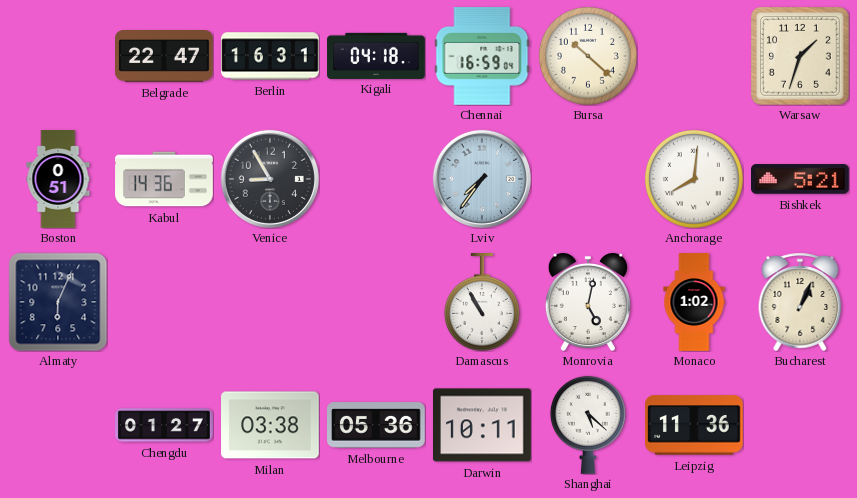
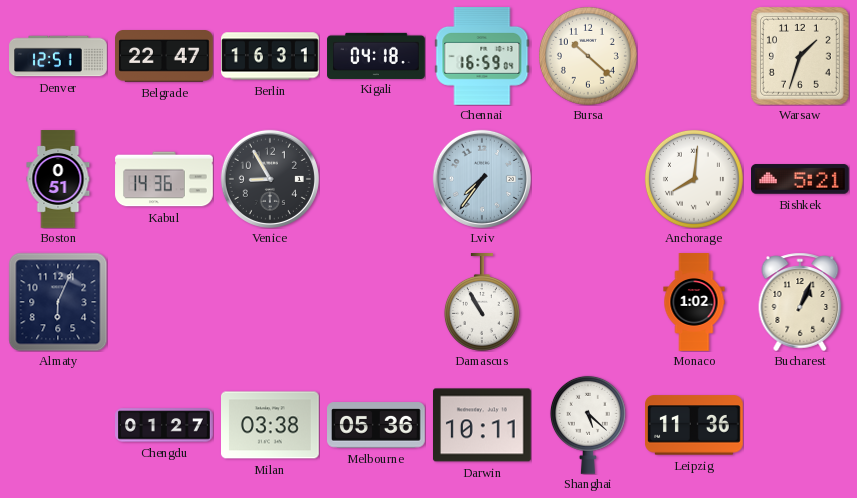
Denver: none -> 12:51
Monrovia: 5:02 -> none
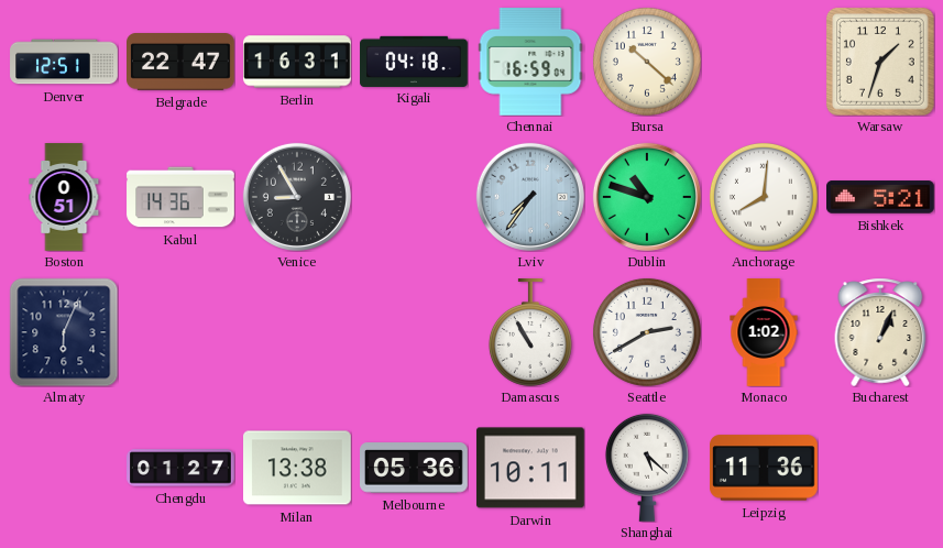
Dublin: none -> 10:48
Seattle: none -> 2:40
Milan: 03:38 -> 13:38
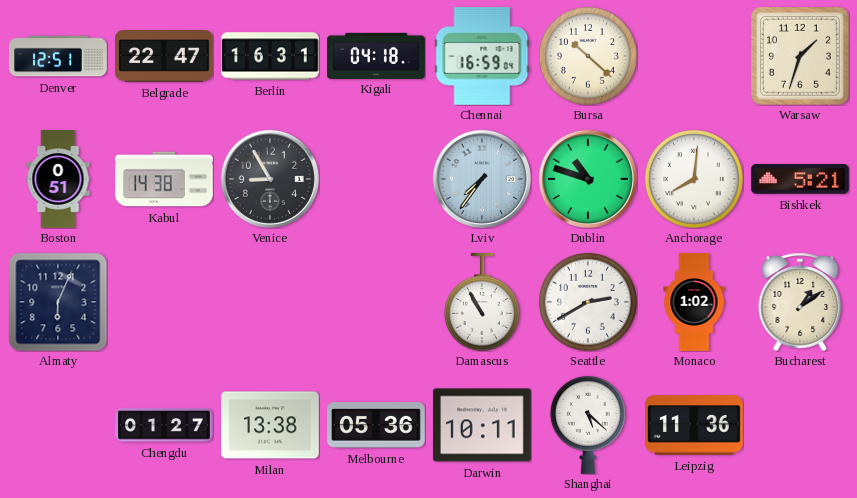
Kabul: 14:36 -> 14:38
Bucharest: 1:04 -> 1:09
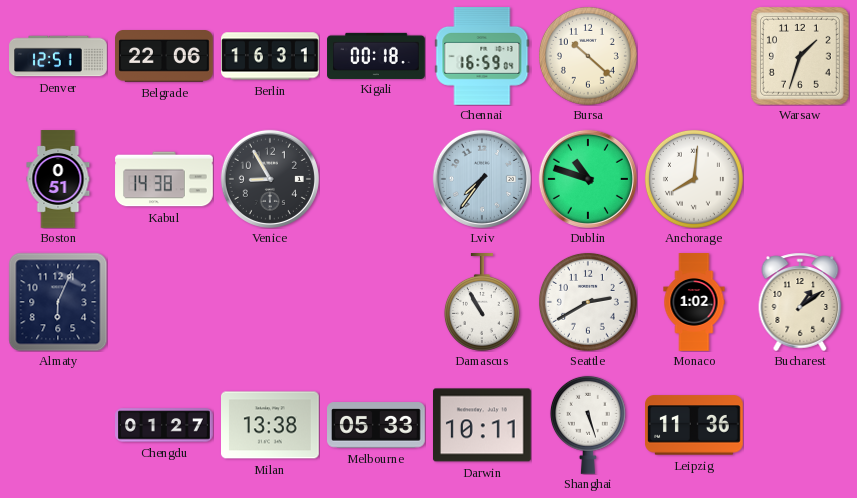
Belgrade: 22:47 -> 22:06
Kigali: 04:18 -> 00:18
Bishkek: 5:21 -> none
Melbourne: 05:36 -> 05:33
Shanghai: 5:22 -> 5:27
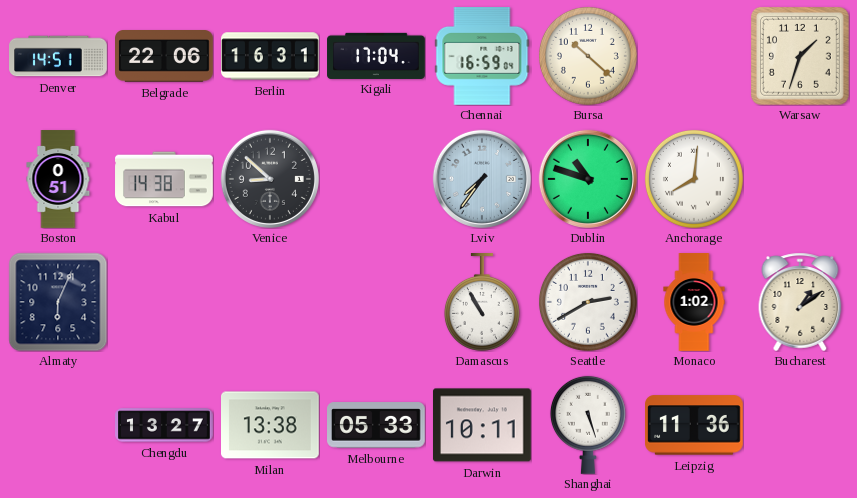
Denver: 12:51 -> 14:51
Kigali: 00:18 -> 17:04
Venice: 8:55 -> 8:52
Chengdu: 01:27 -> 13:27
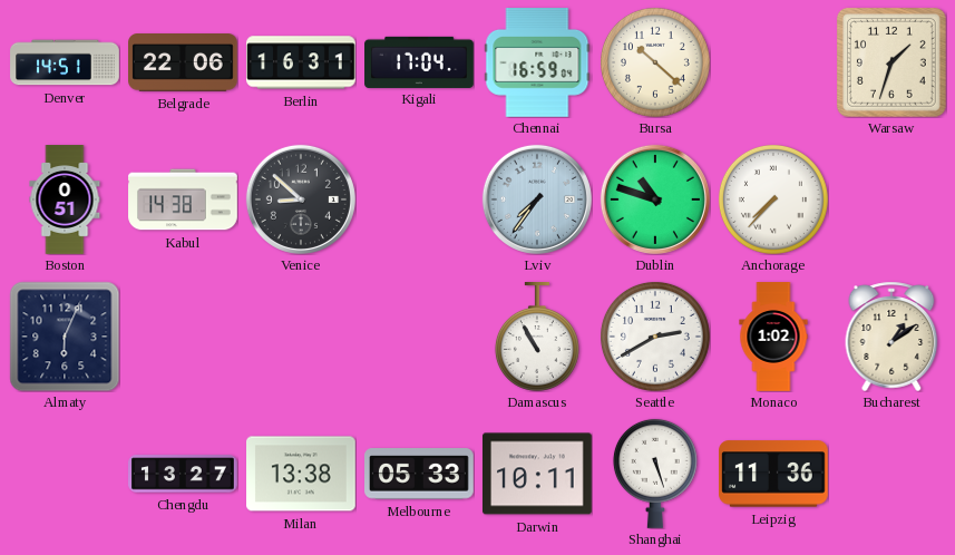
Anchorage: 8:01 -> 7:37
